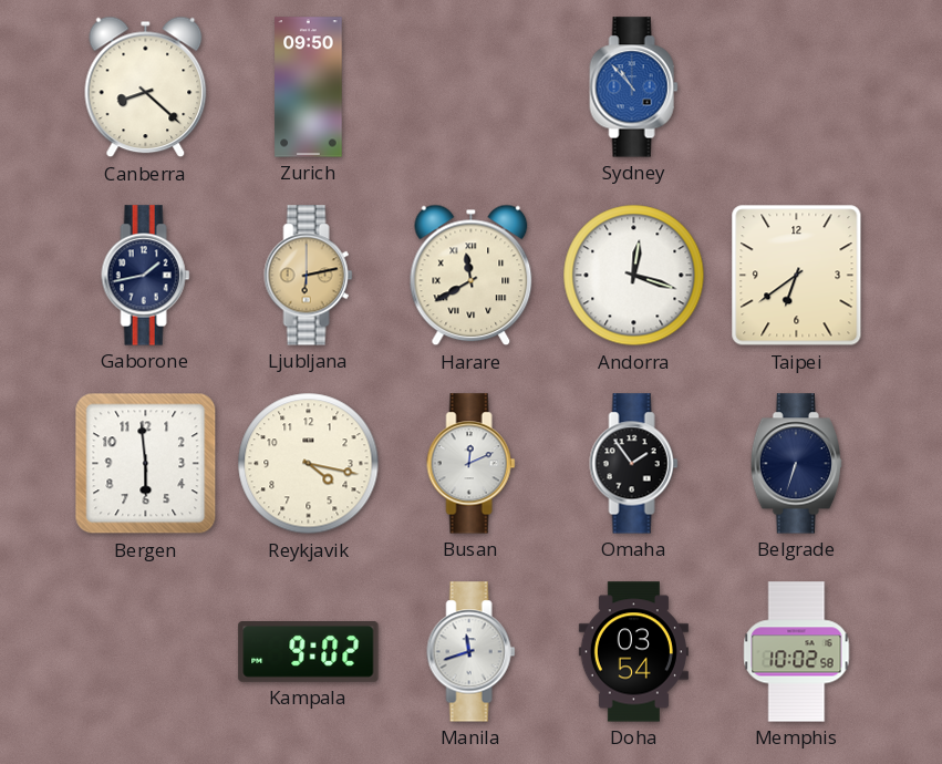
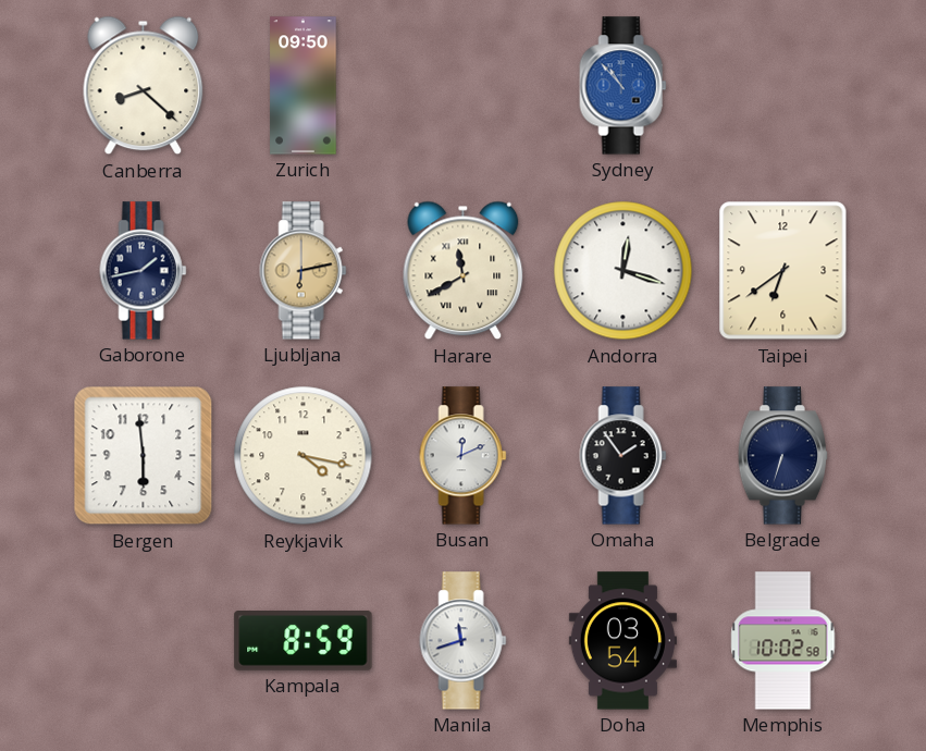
Kampala: 9:02 -> 8:59
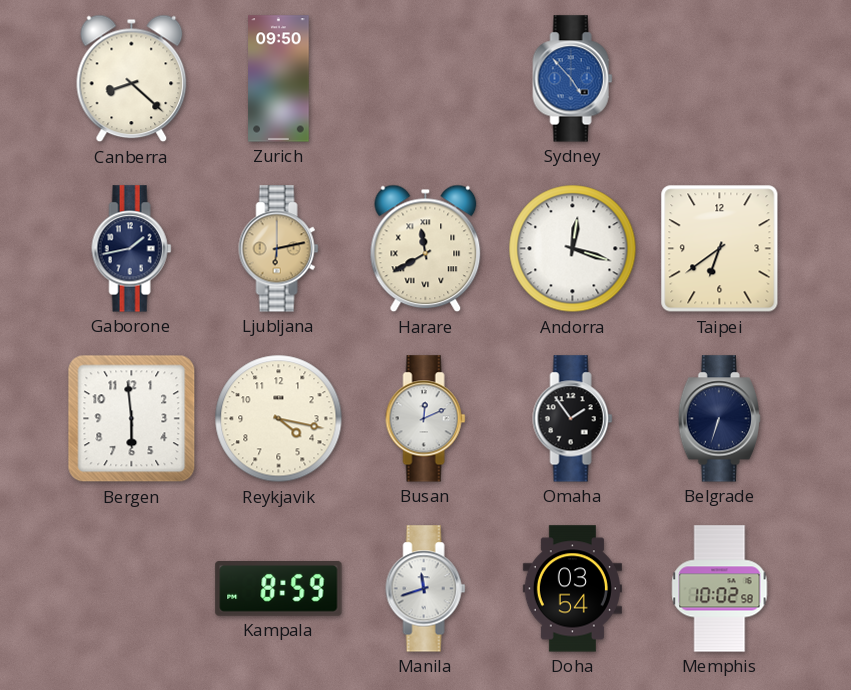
Sydney: 10:53 -> 4:53
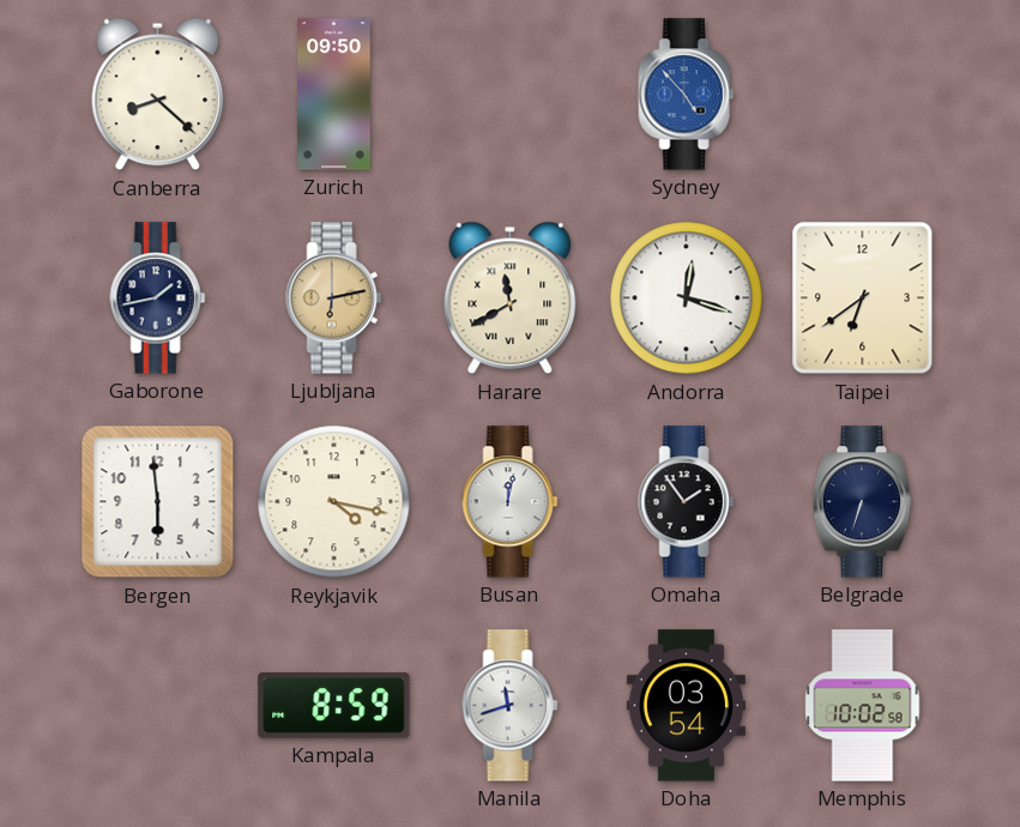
Busan: 12:11 -> 12:02
